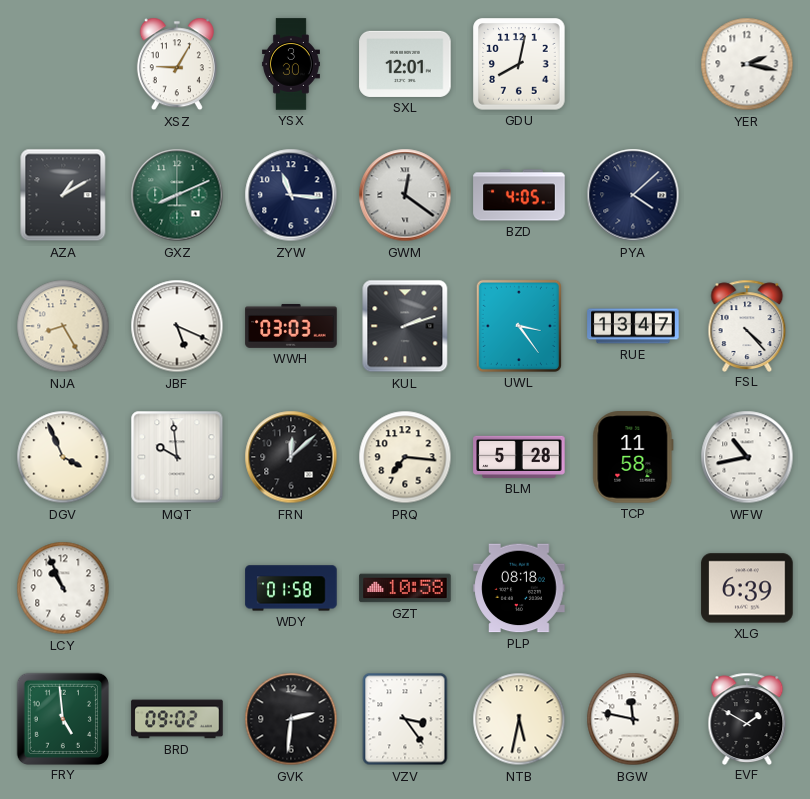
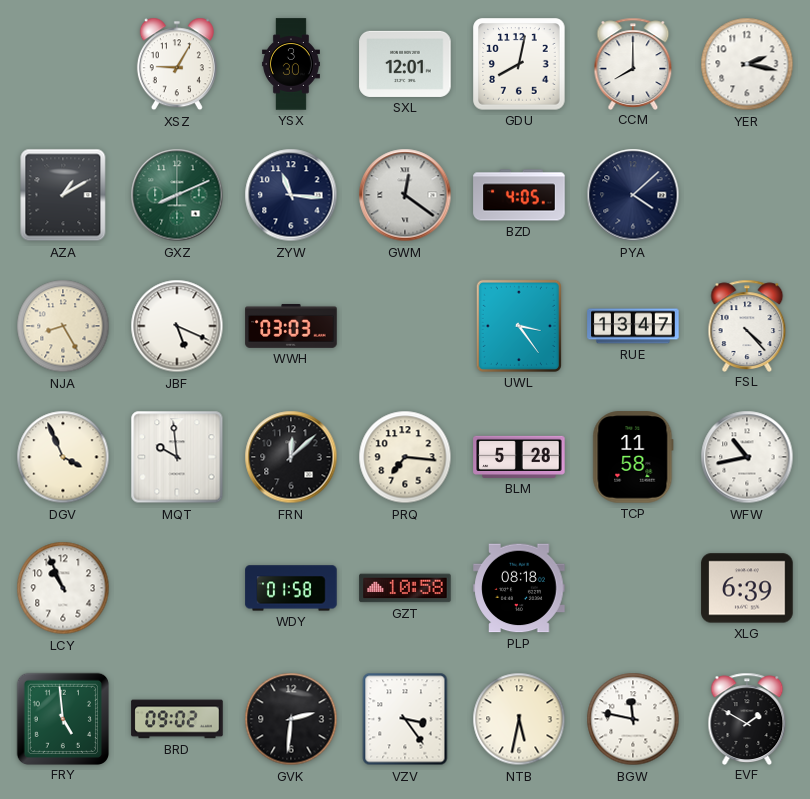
CCM: none -> 8:00
KUL: 2:12 -> none
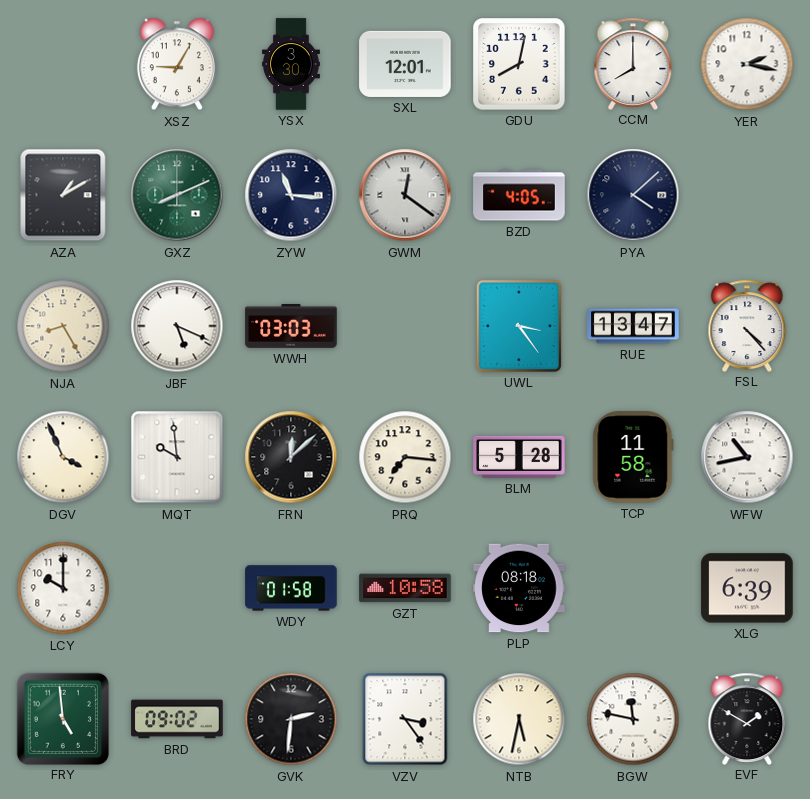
LCY: 10:56 -> 10:00
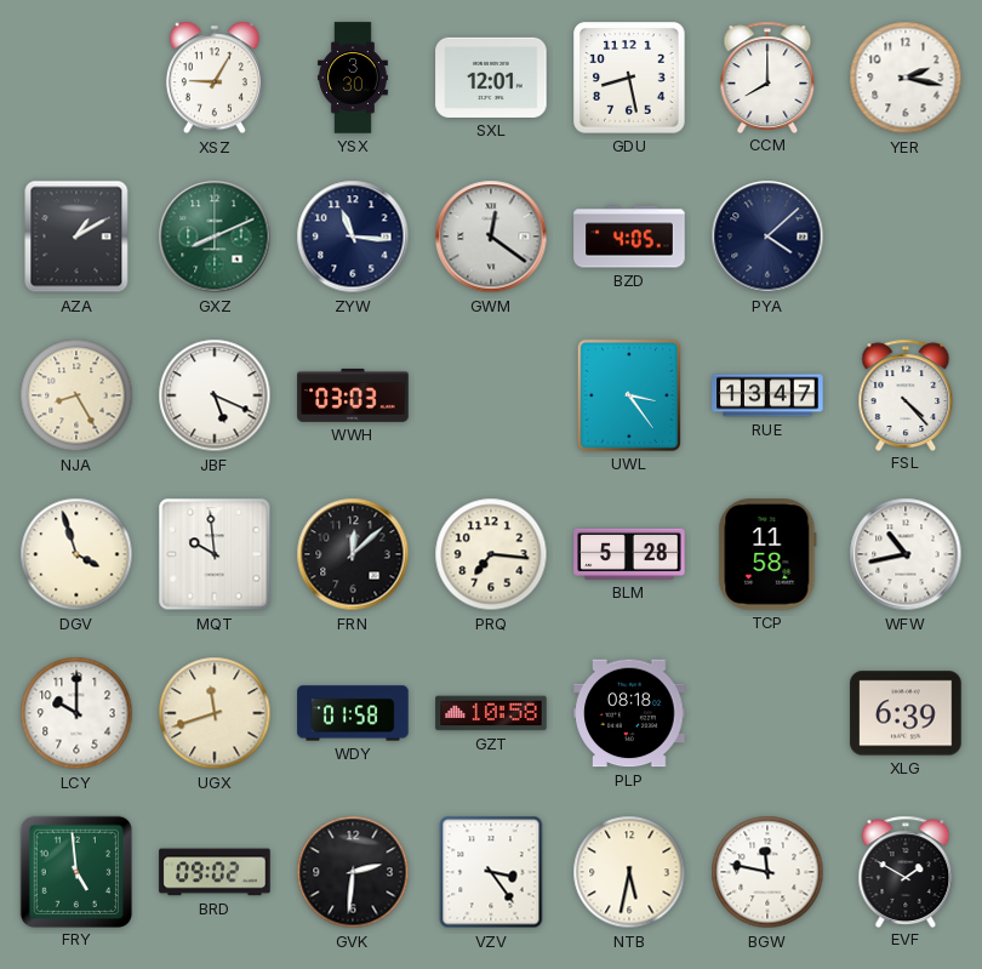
GDU: 8:02 -> 8:28
DGV: 3:56 -> 3:57
UGX: none -> 11:42
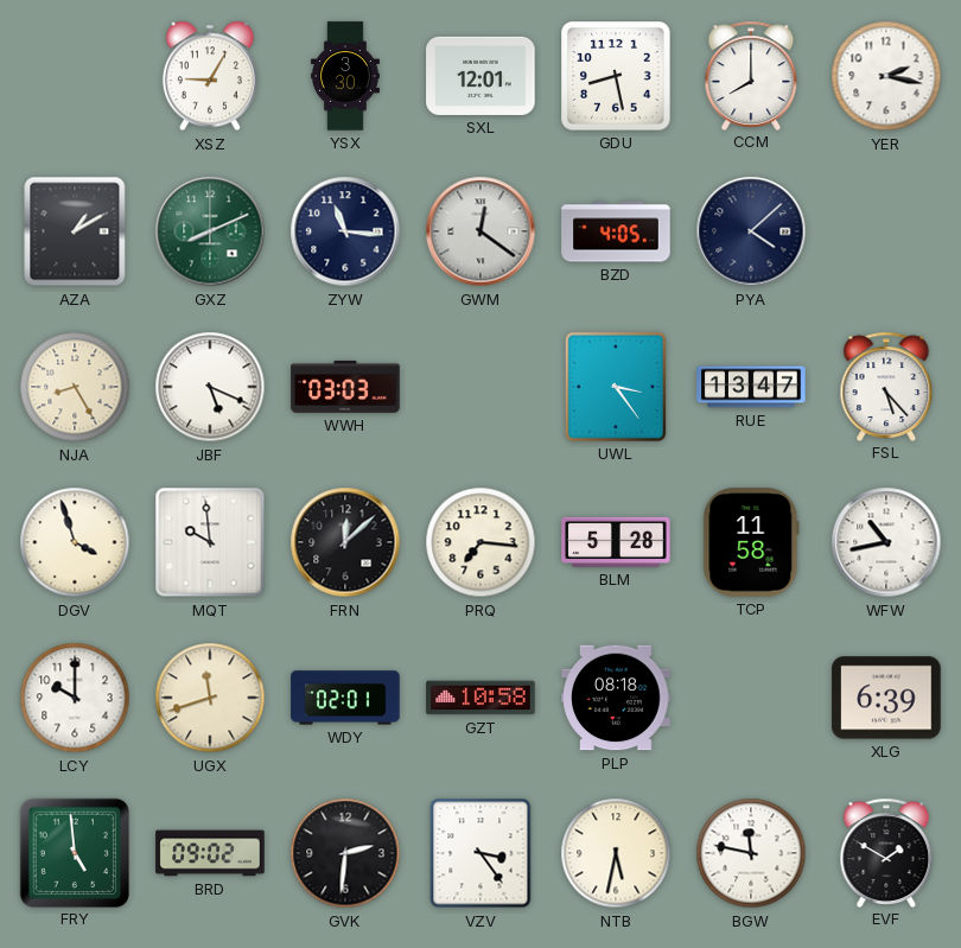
FSL: 4:23 -> 5:23
WDY: 01:58 -> 02:01
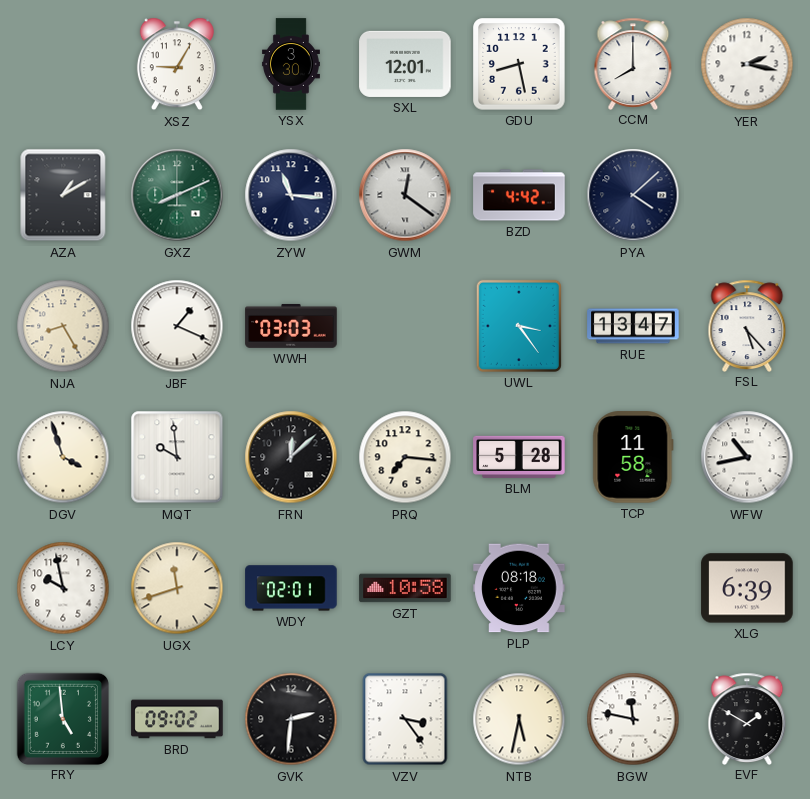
BZD: 4:05 -> 4:42
JBF: 5:19 -> 1:19
LCY: 10:00 -> 9:58
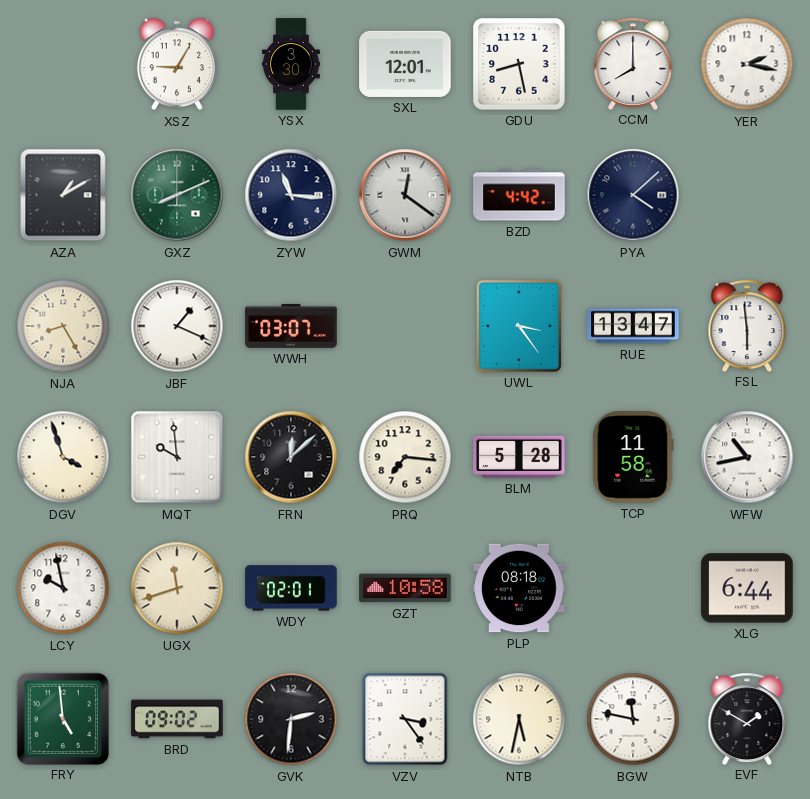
WWH: 03:03 -> 03:07
FSL: 5:23 -> 5:59
XLG: 6:39 -> 6:44
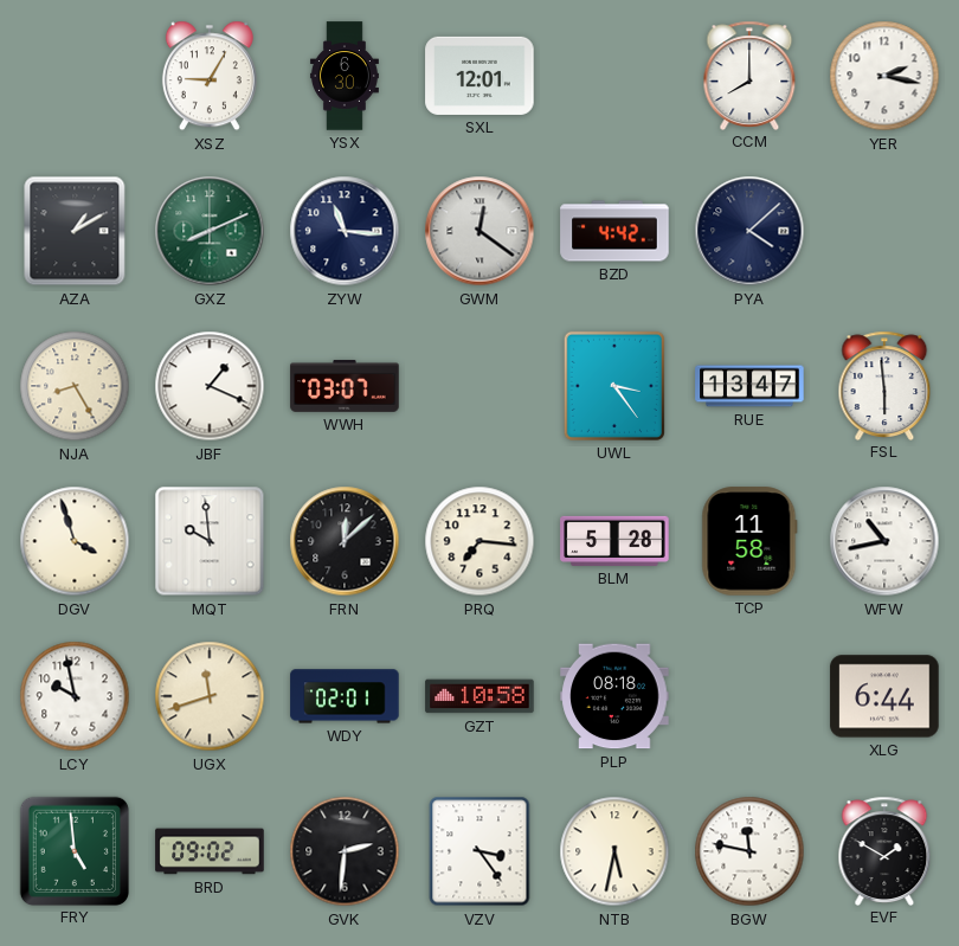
YSX: 3:30 -> 6:30
GDU: 8:28 -> none
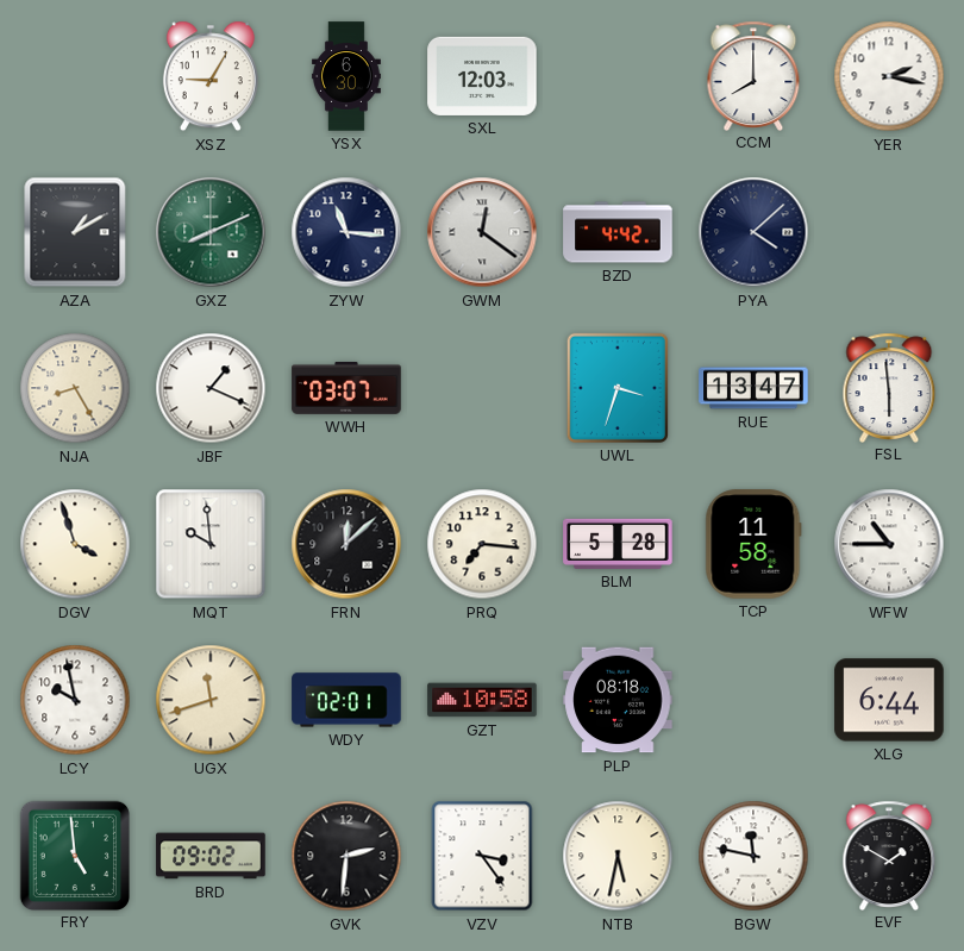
SXL: 12:01 -> 12:03
UWL: 3:24 -> 3:33
WFW: 10:43 -> 10:45
